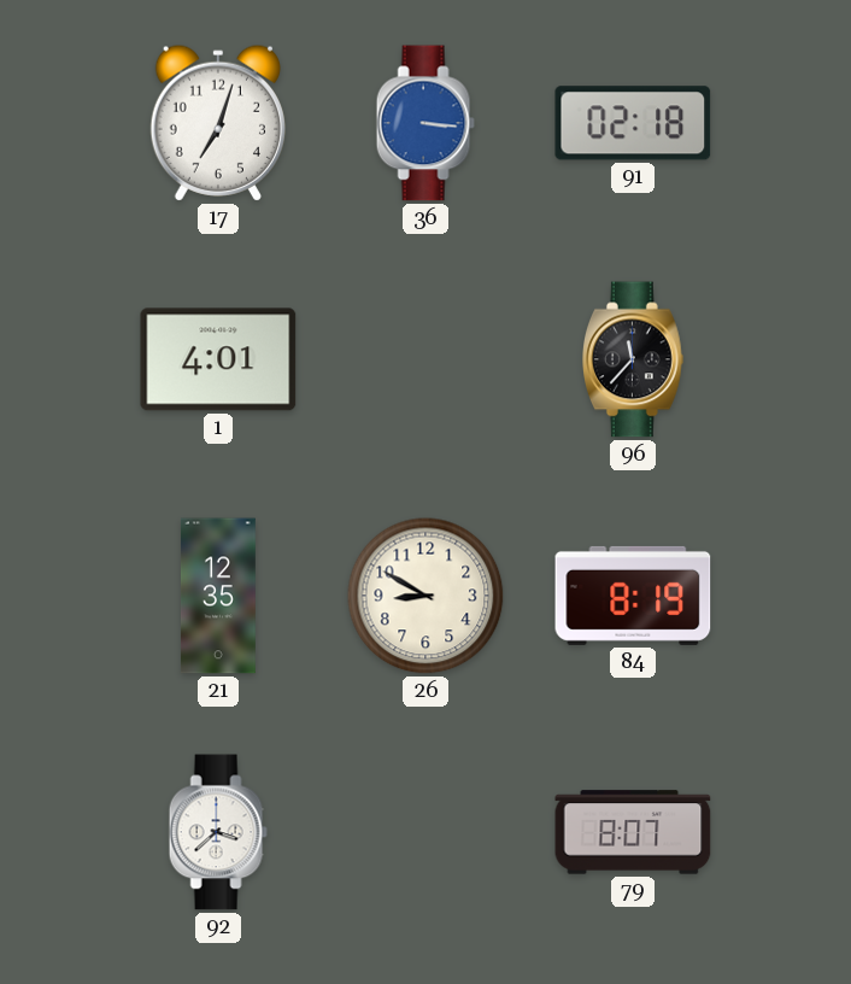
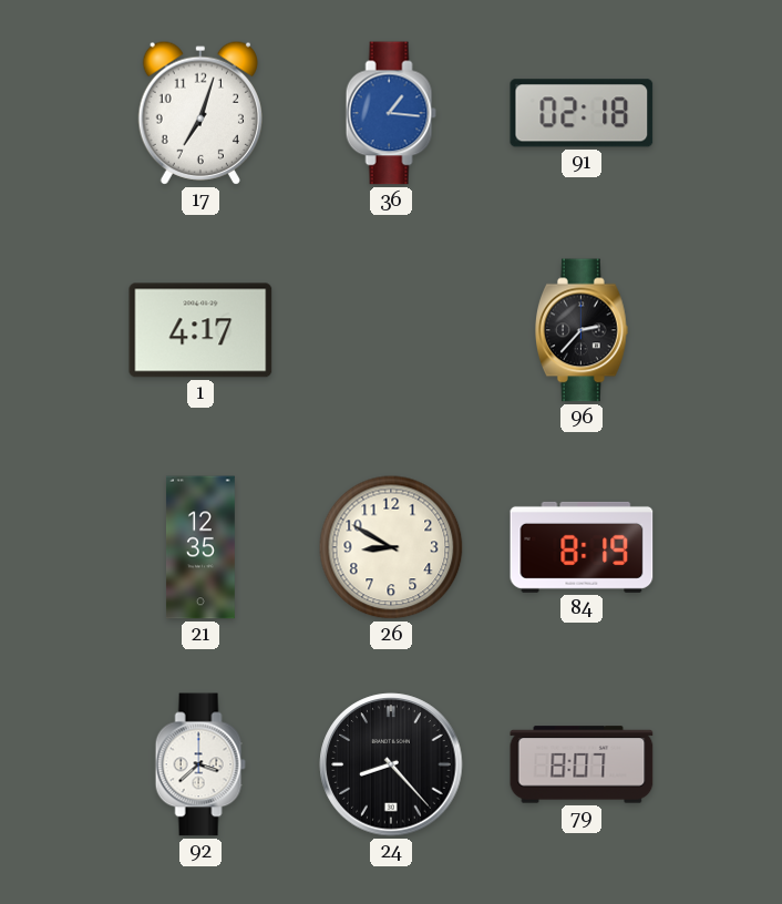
36: 3:16 -> 1:16
1: 4:01 -> 4:17
96: 11:37 -> 2:37
24: none -> 8:23
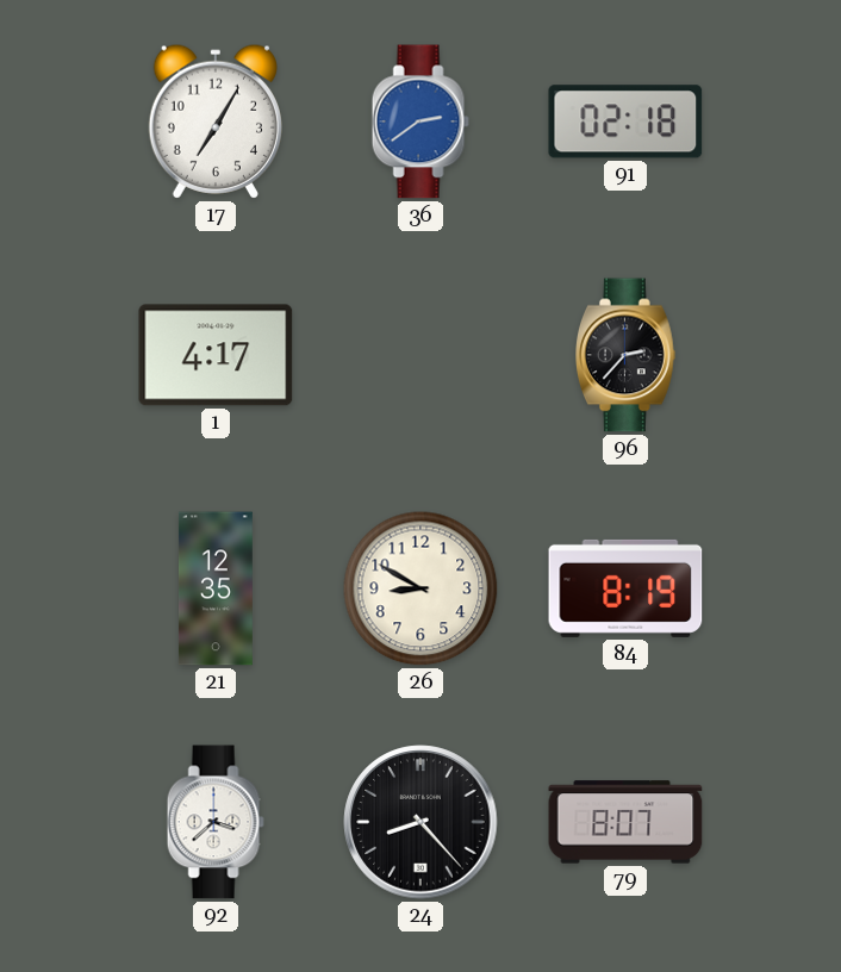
17: 7:03 -> 7:05
36: 1:16 -> 2:39
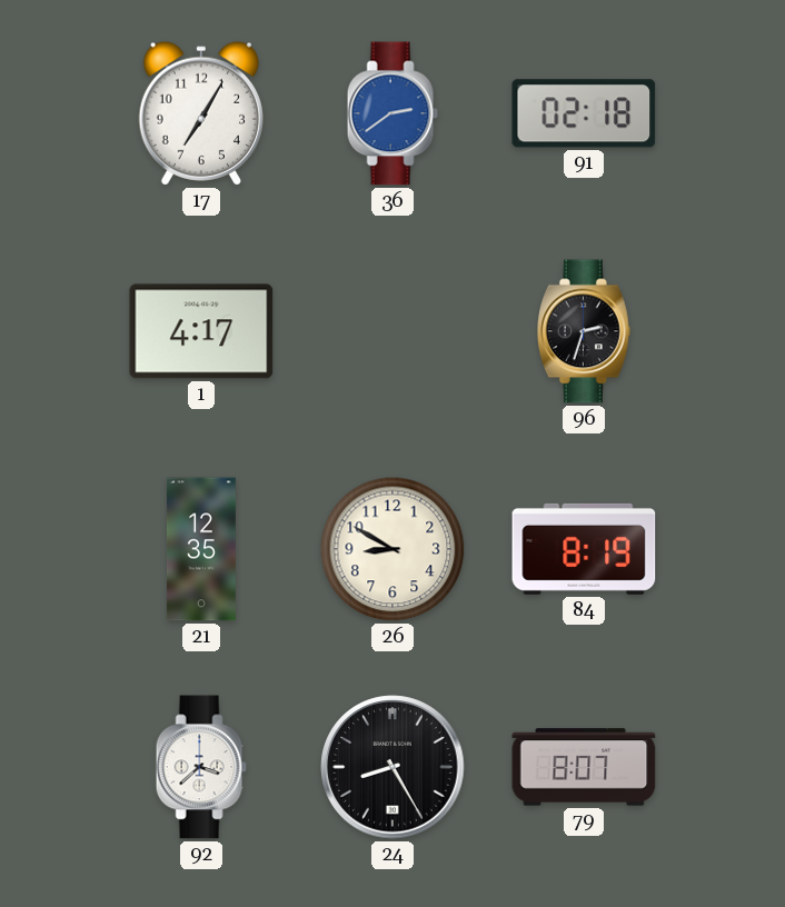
96: 2:37 -> 2:33
24: 8:23 -> 8:25
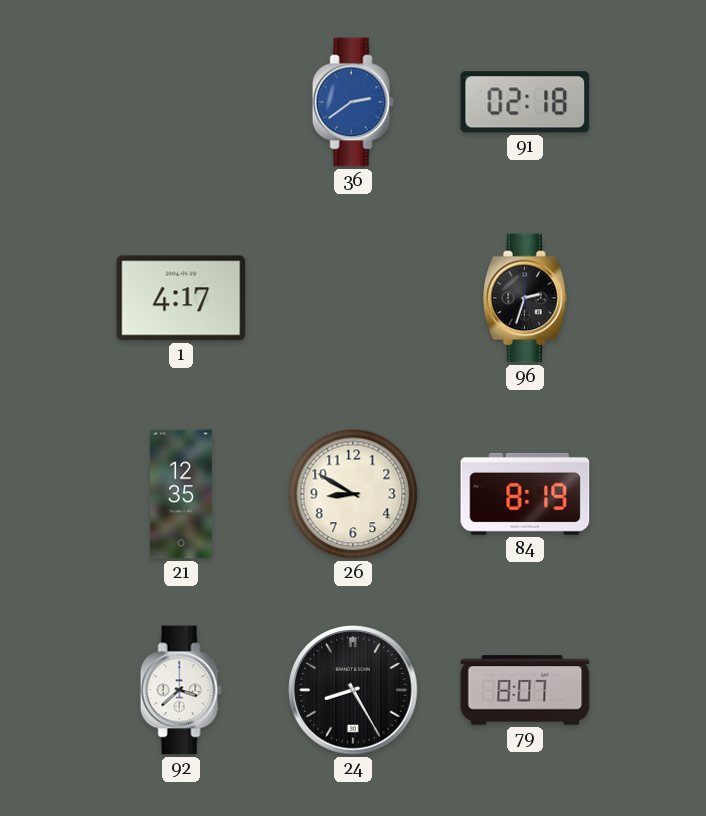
17: 7:05 -> none
